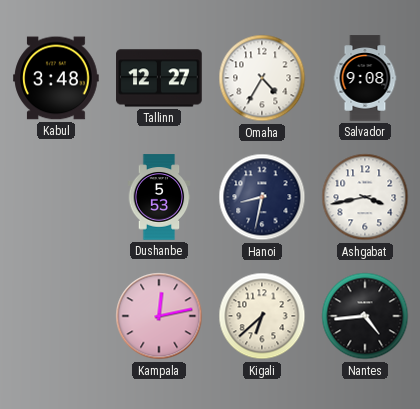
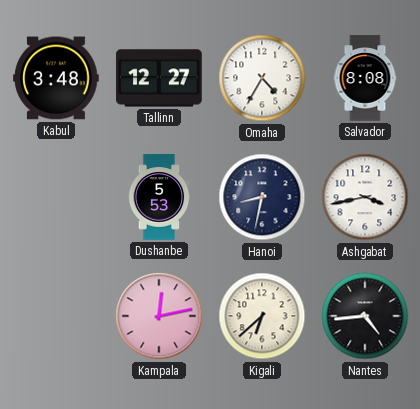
Salvador: 9:08 -> 8:08
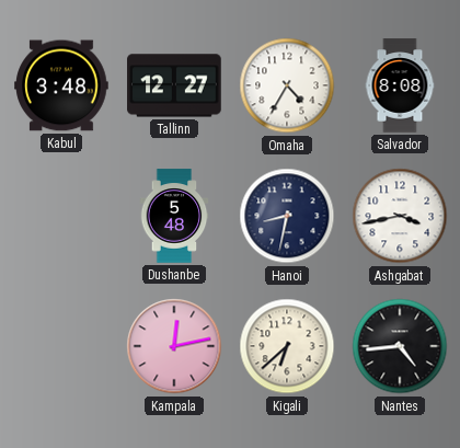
Dushanbe: 5:53 -> 5:48
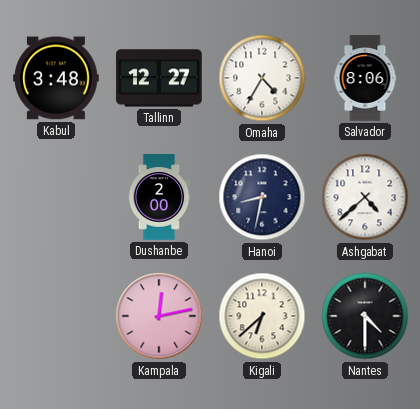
Salvador: 8:08 -> 8:06
Dushanbe: 5:48 -> 2:00
Ashgabat: 3:43 -> 4:38
Nantes: 4:44 -> 4:30
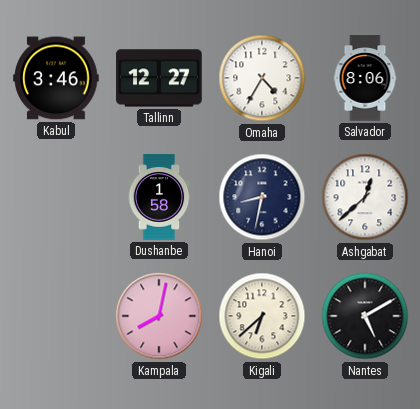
Kabul: 3:48 -> 3:46
Dushanbe: 2:00 -> 1:58
Ashgabat: 4:38 -> 12:38
Kampala: 12:13 -> 8:02
Nantes: 4:30 -> 5:10
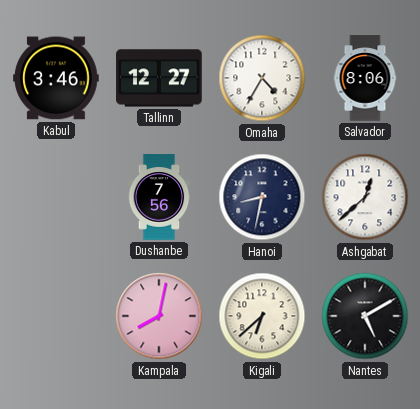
Dushanbe: 1:58 -> 7:56
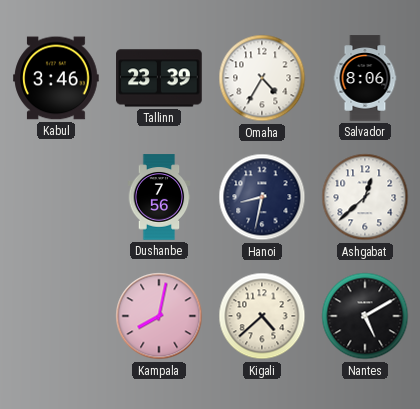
Tallinn: 12:27 -> 23:39
Kigali: 6:38 -> 4:38
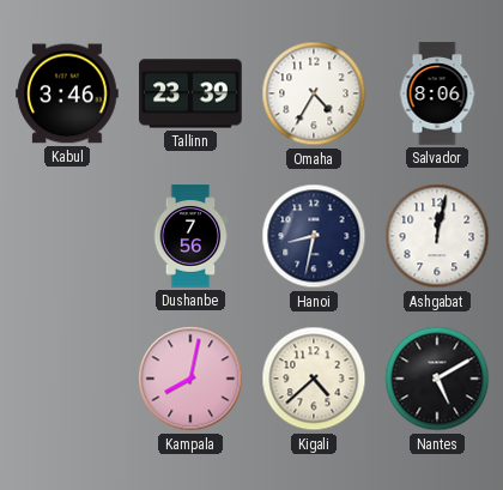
Ashgabat: 12:38 -> 12:02
